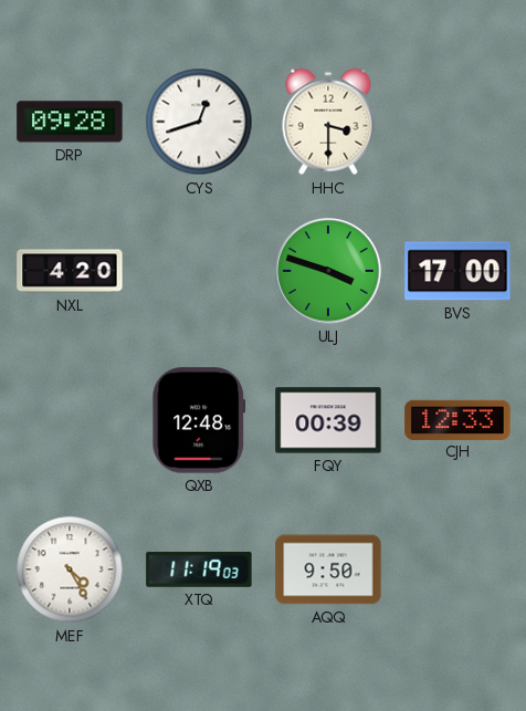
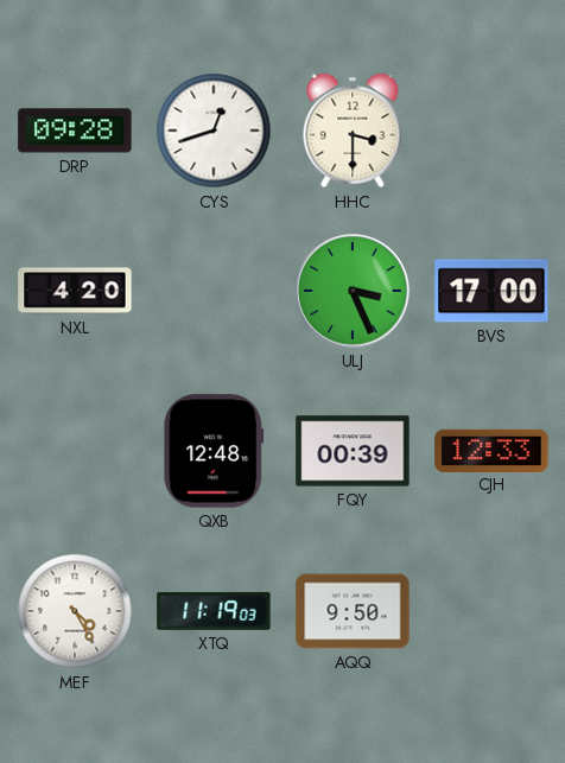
ULJ: 3:48 -> 3:26
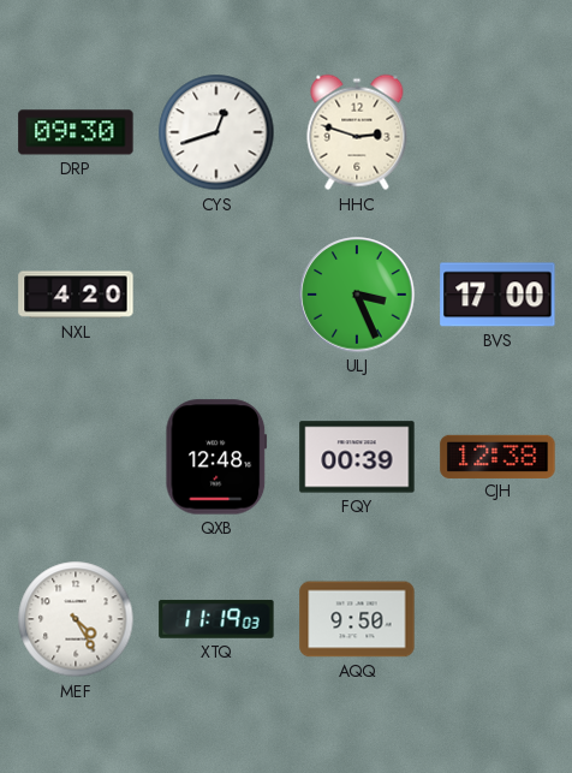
DRP: 09:28 -> 09:30
HHC: 3:30 -> 2:48
CJH: 12:33 -> 12:38
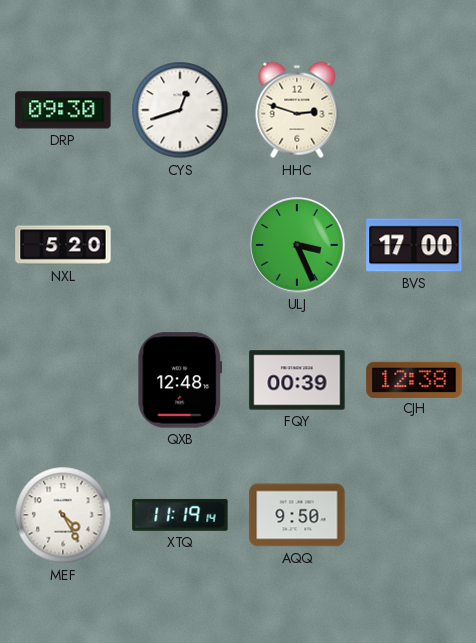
NXL: 4:20 -> 5:20
XTQ: 11:19:03 -> 11:19:14
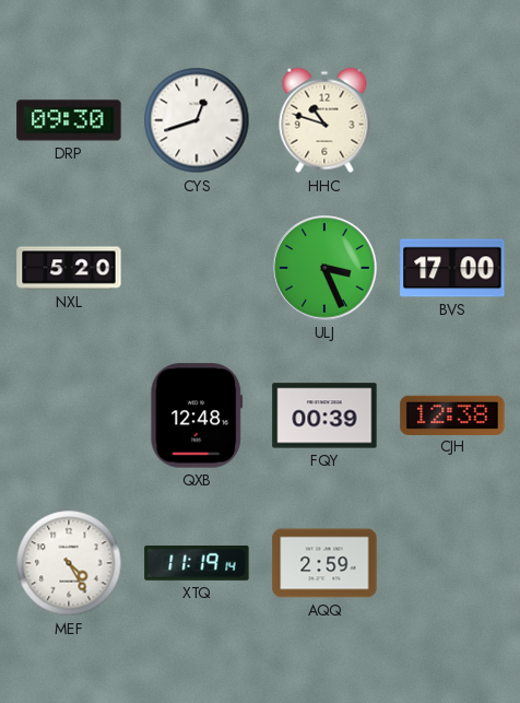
HHC: 2:48 -> 10:48
AQQ: 9:50 -> 2:59
